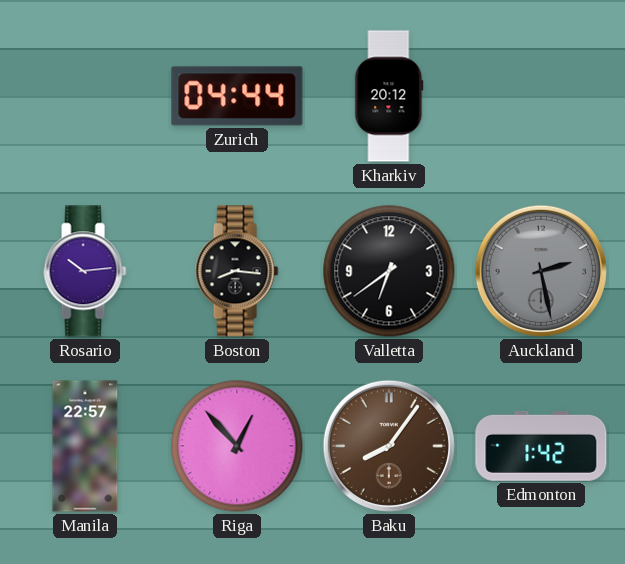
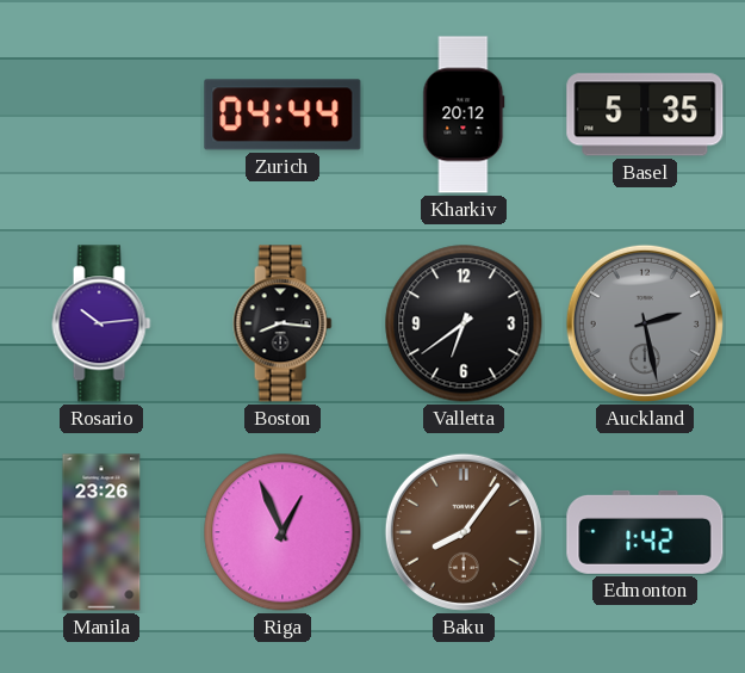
Basel: none -> 5:35
Manila: 22:57 -> 23:26
Riga: 12:53 -> 12:56
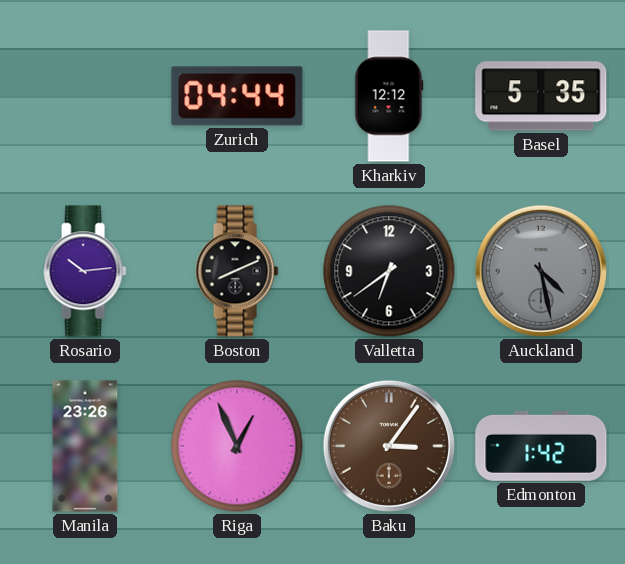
Kharkiv: 20:12 -> 12:12
Boston: 8:16 -> 8:11
Auckland: 2:28 -> 4:28
Baku: 8:06 -> 3:06
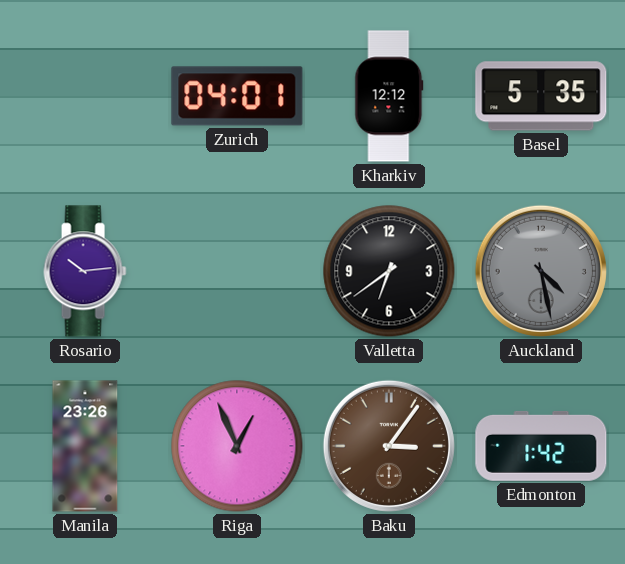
Zurich: 04:44 -> 04:01
Boston: 8:11 -> none
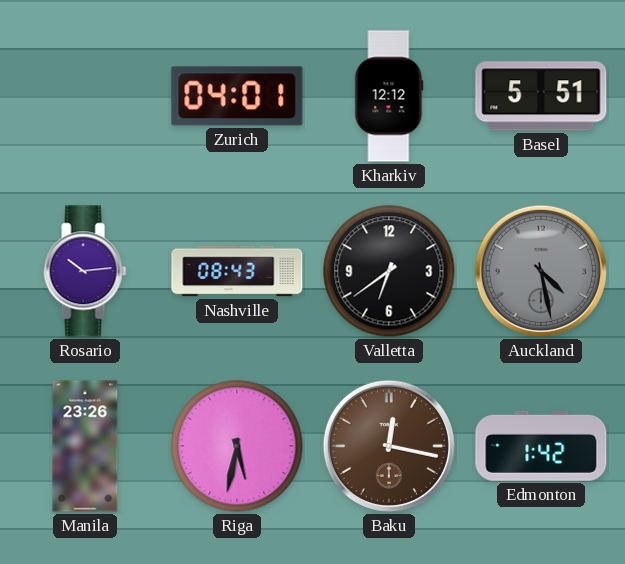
Basel: 5:35 -> 5:51
Nashville: none -> 08:43
Riga: 12:56 -> 5:32
Baku: 3:06 -> 12:17
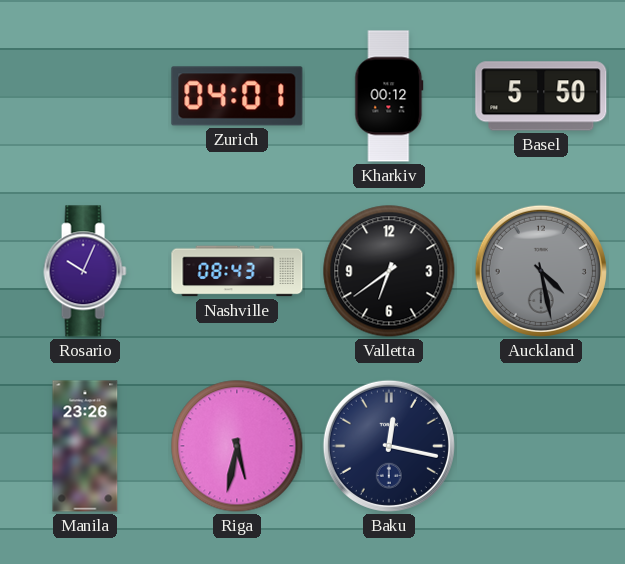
Kharkiv: 12:12 -> 00:12
Basel: 5:51 -> 5:50
Rosario: 10:14 -> 10:04
Baku dial: brown -> navy
Edmonton: 1:42 -> none
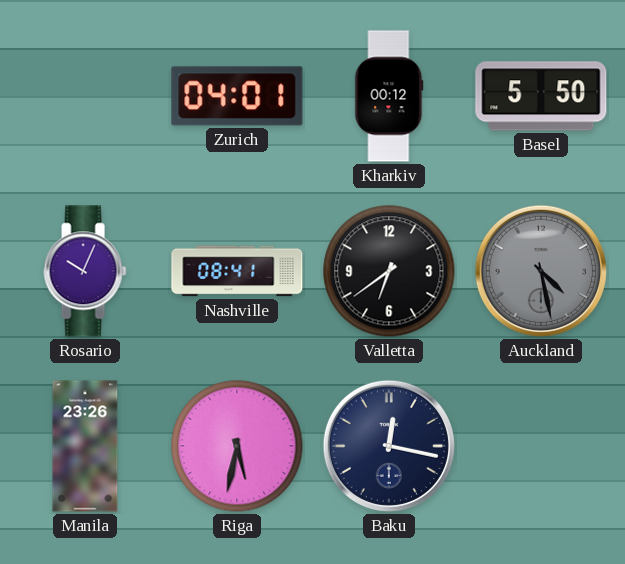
Nashville: 08:43 -> 08:41
